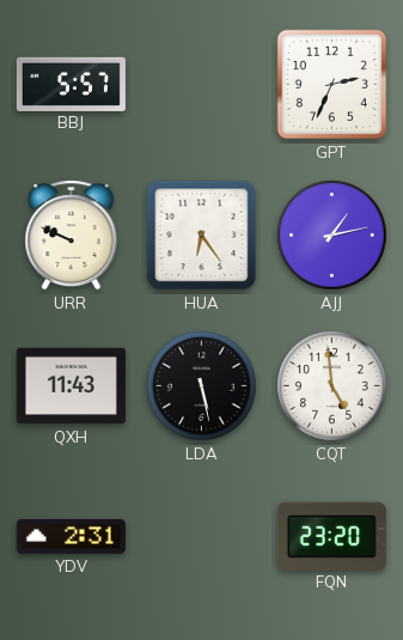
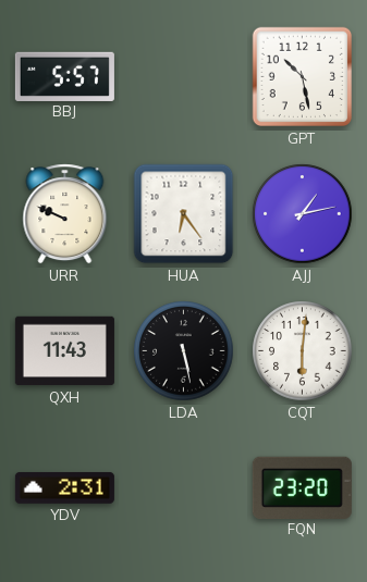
GPT: 2:34 -> 10:28
CQT: 4:59 -> 6:01
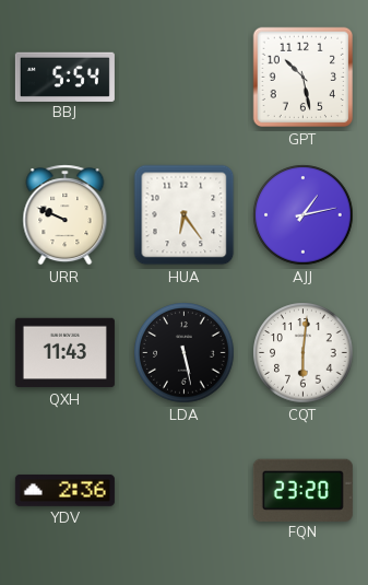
BBJ: 5:57 -> 5:54
YDV: 2:31 -> 2:36
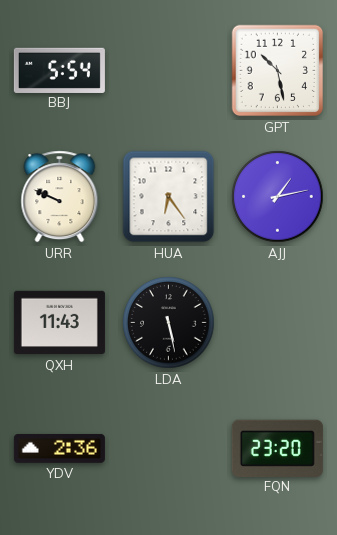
CQT: 6:01 -> none
